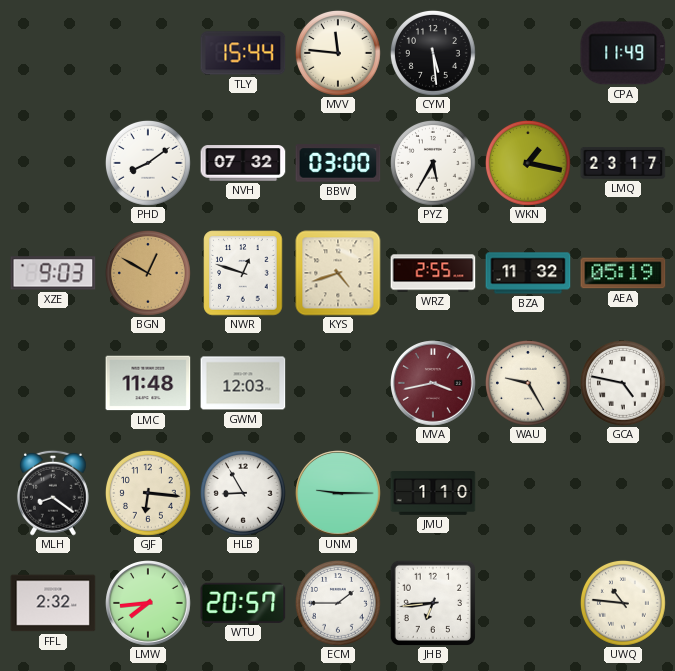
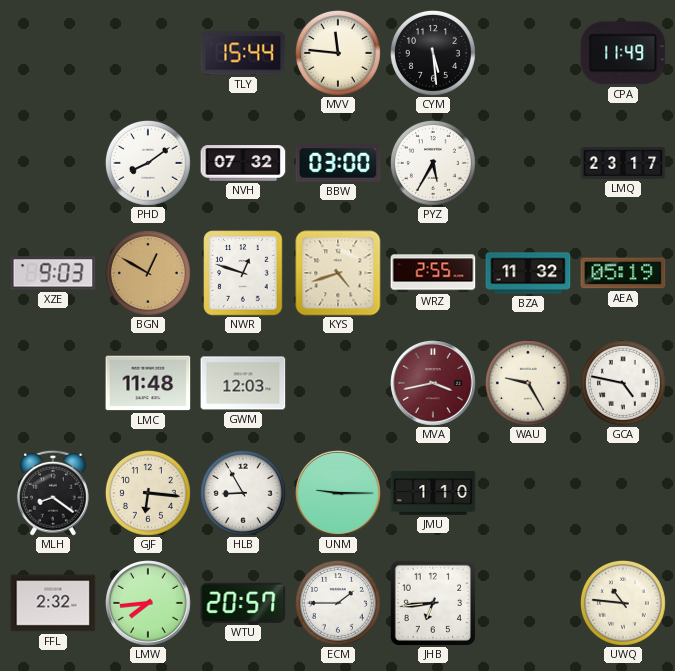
WKN: 1:17 -> none
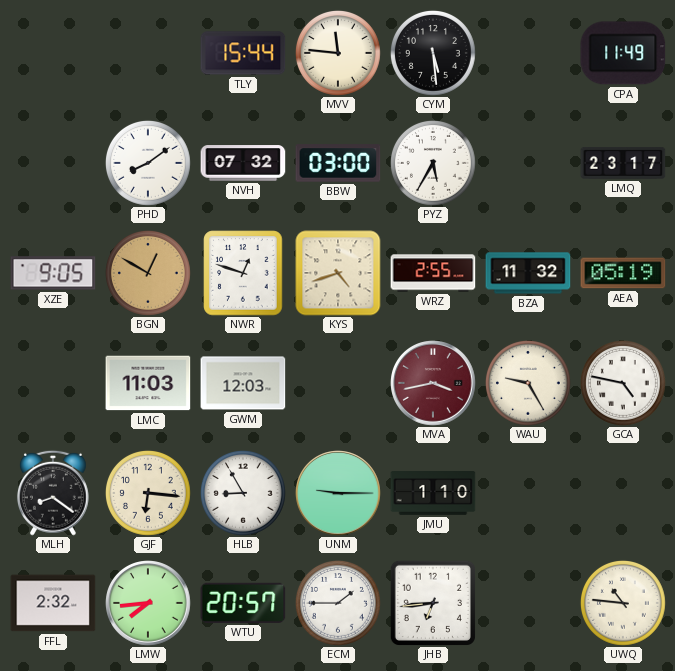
XZE: 9:03 -> 9:05
LMC: 11:48 -> 11:03
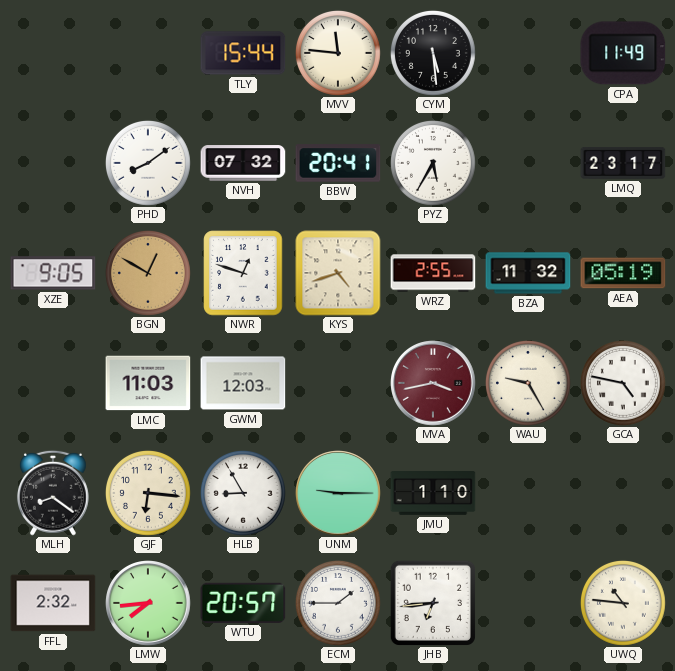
BBW: 03:00 -> 20:41
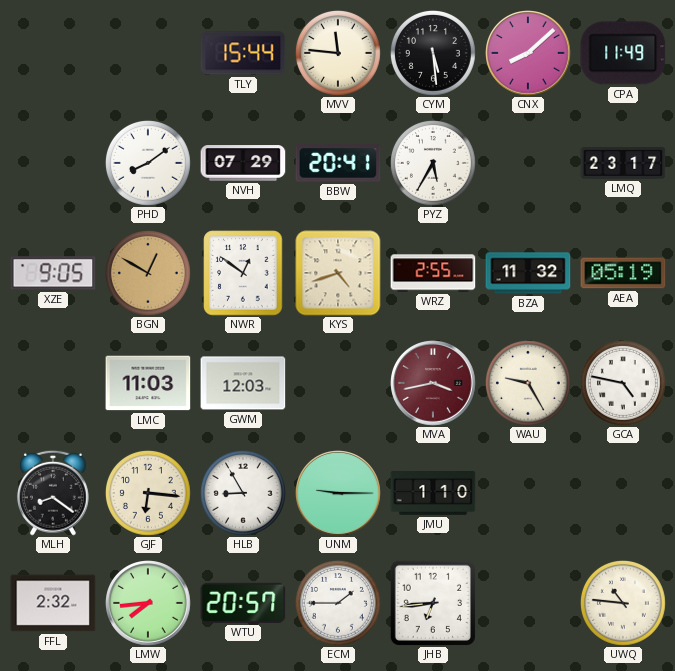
CNX: none -> 8:08
NVH: 07:32 -> 07:29
NWR: 12:48 -> 12:51
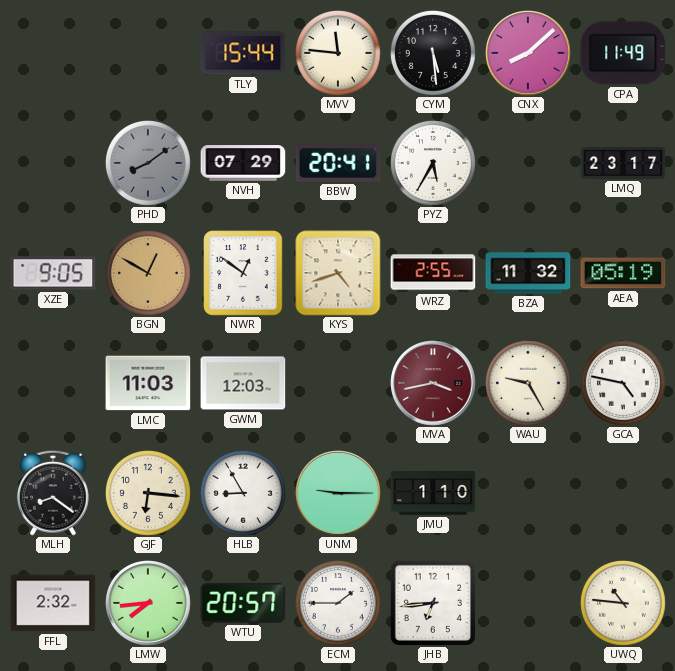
PHD dial: white -> grey
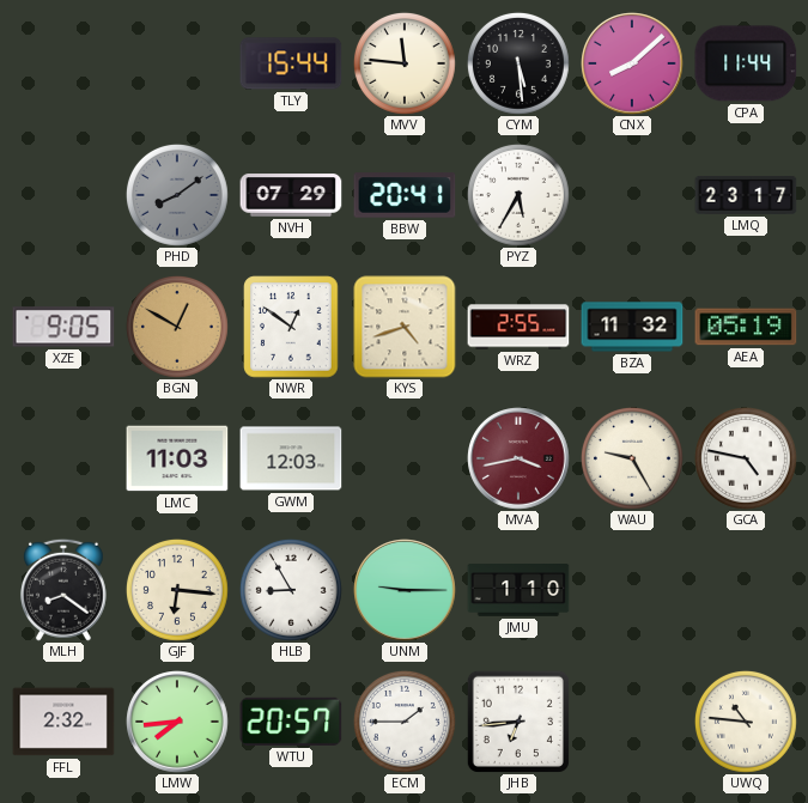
CPA: 11:49 -> 11:44
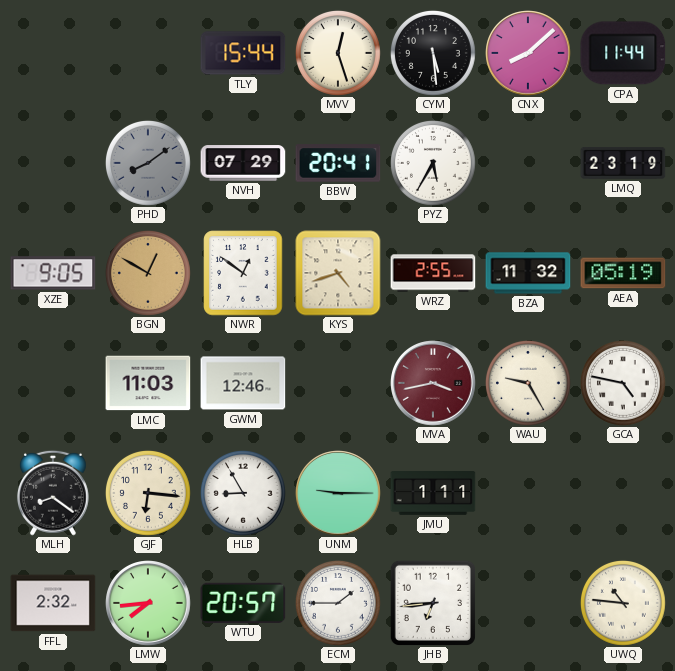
MVV: 11:46 -> 12:27
LMQ: 23:17 -> 23:19
GWM: 12:03 -> 12:46
JMU: 1:10 -> 1:11
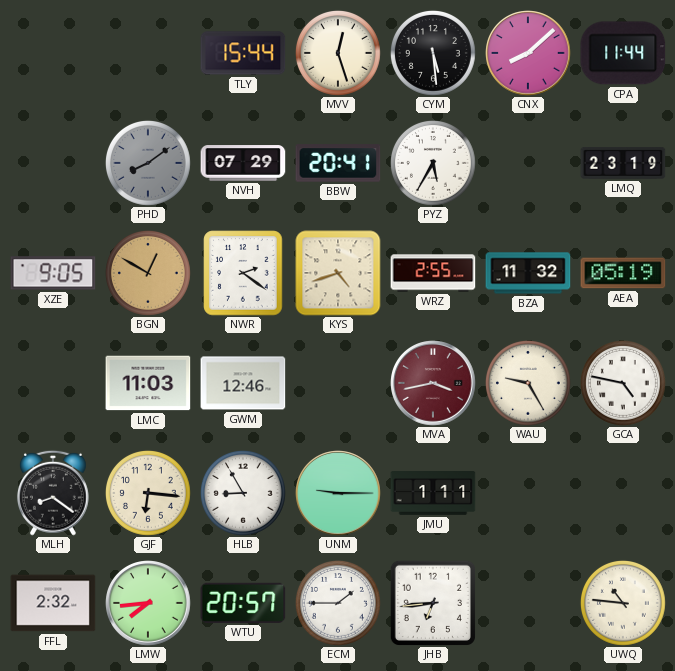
NWR: 12:51 -> 2:21
